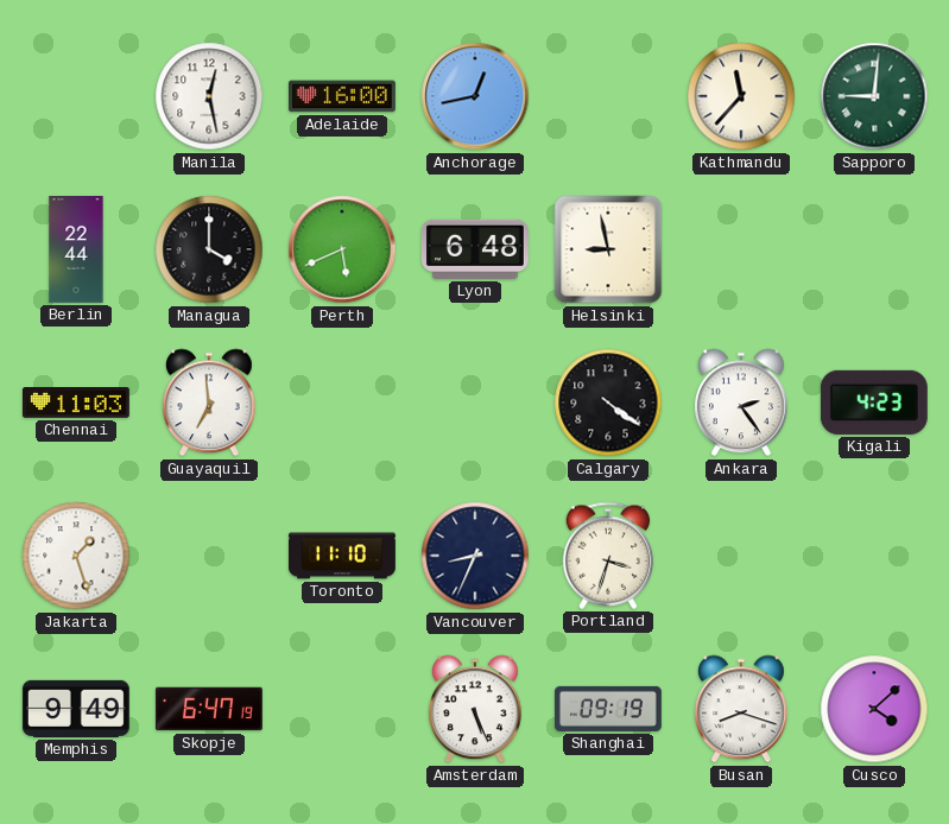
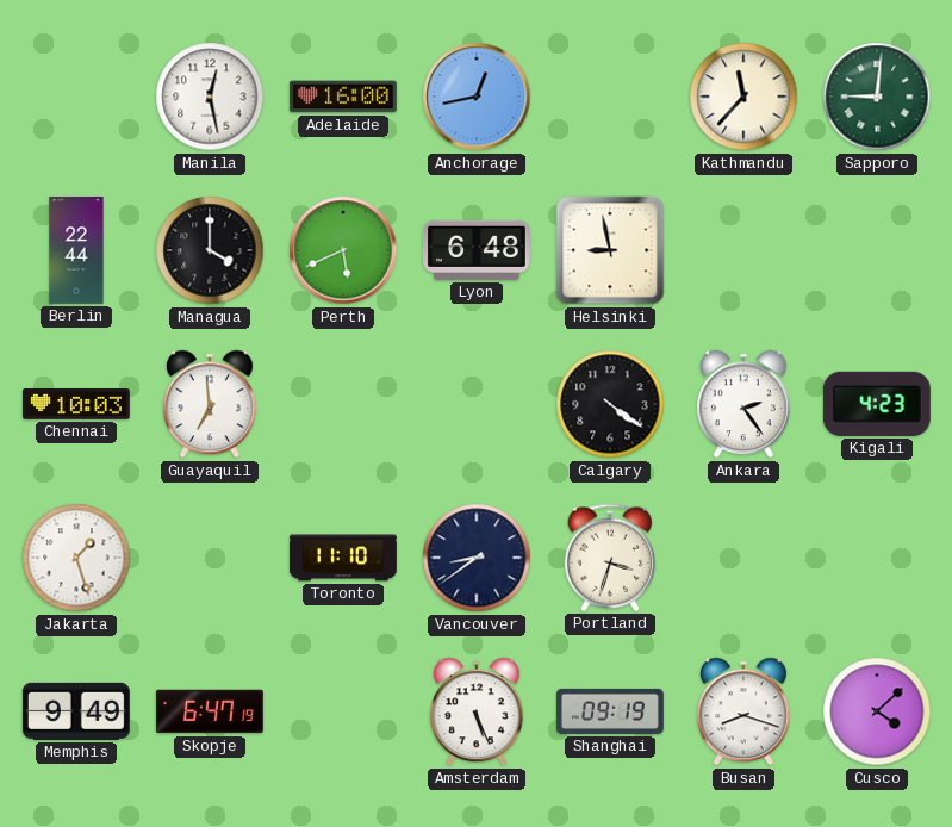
Chennai: 11:03 -> 10:03
Vancouver: 8:34 -> 8:39
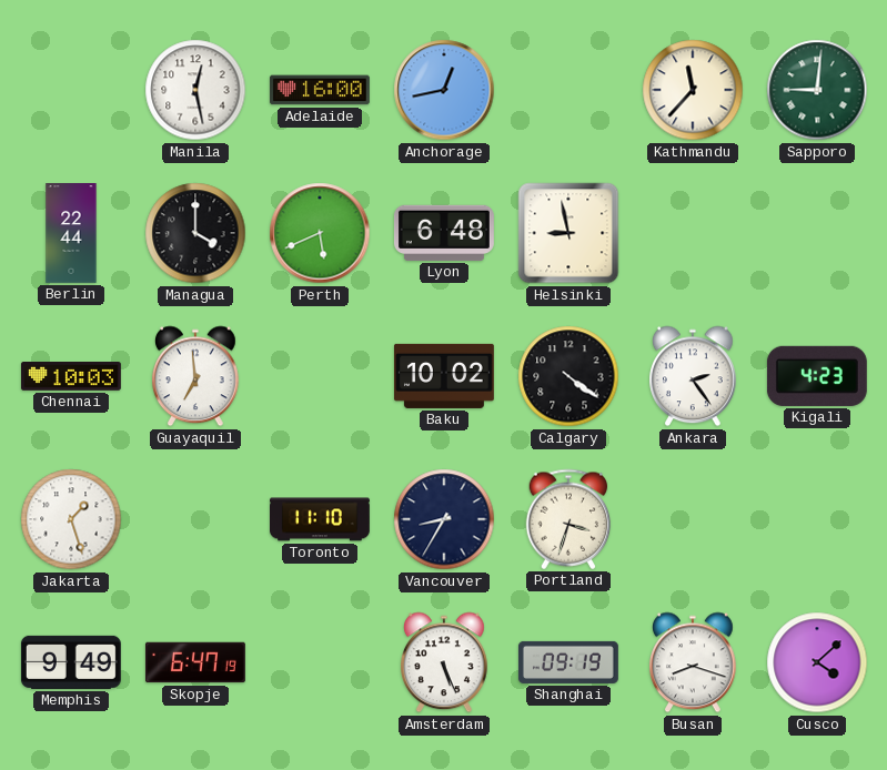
Baku: none -> 10:02
Vancouver: 8:39 -> 8:35
